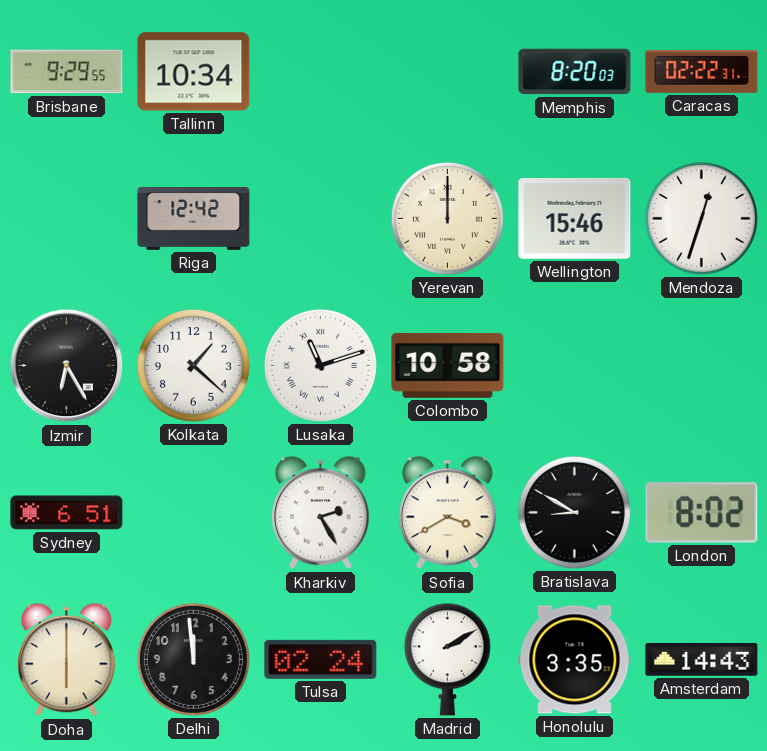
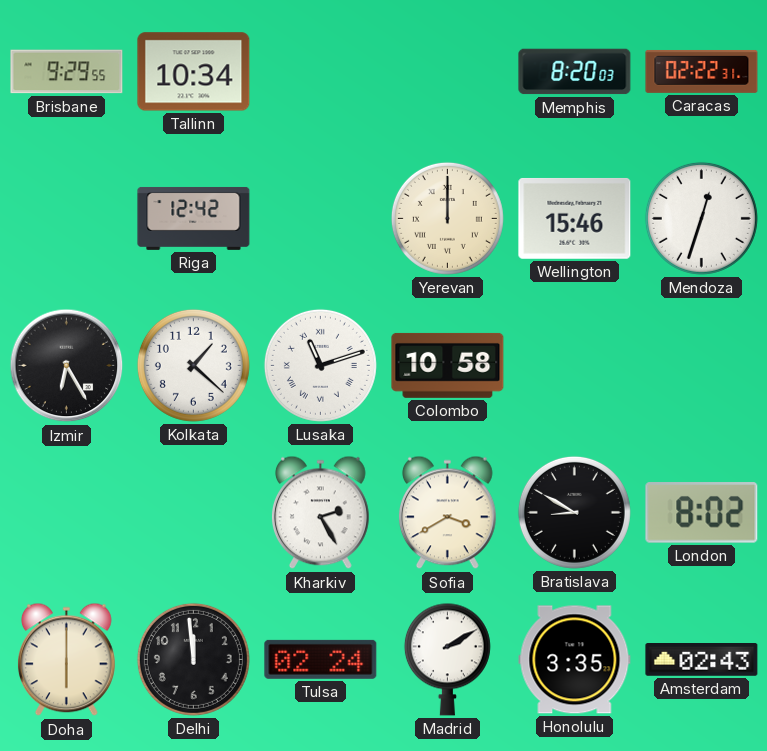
Sydney: 6:51 -> none
Amsterdam: 14:43 -> 02:43
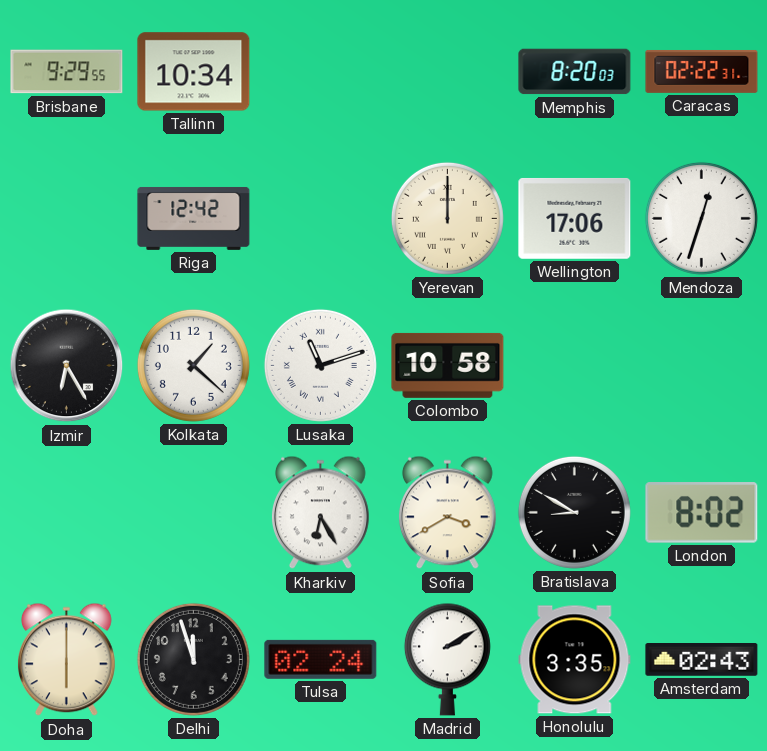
Wellington: 15:46 -> 17:06
Kharkiv: 2:25 -> 6:25
Delhi: 11:59 -> 11:57
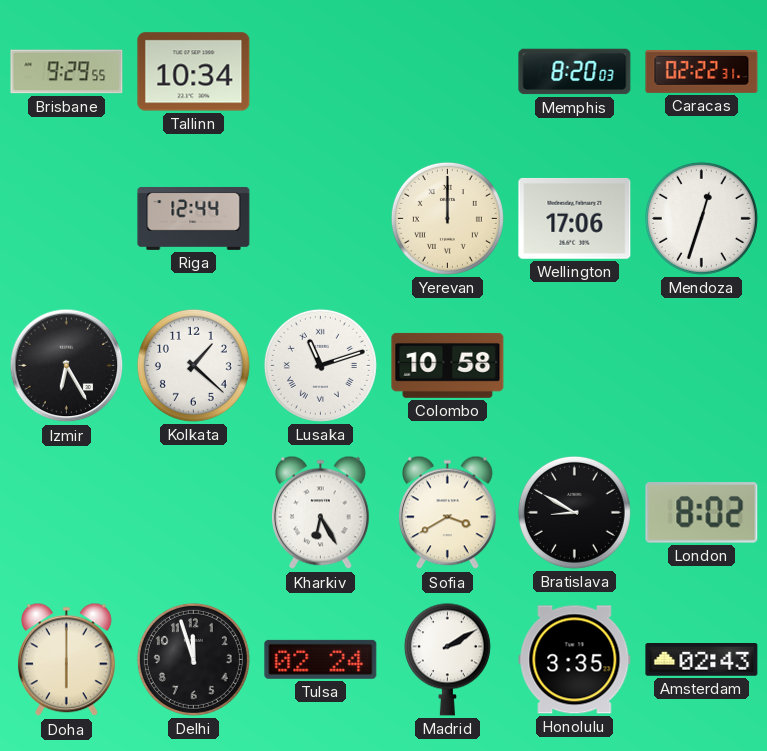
Riga: 12:42 -> 12:44
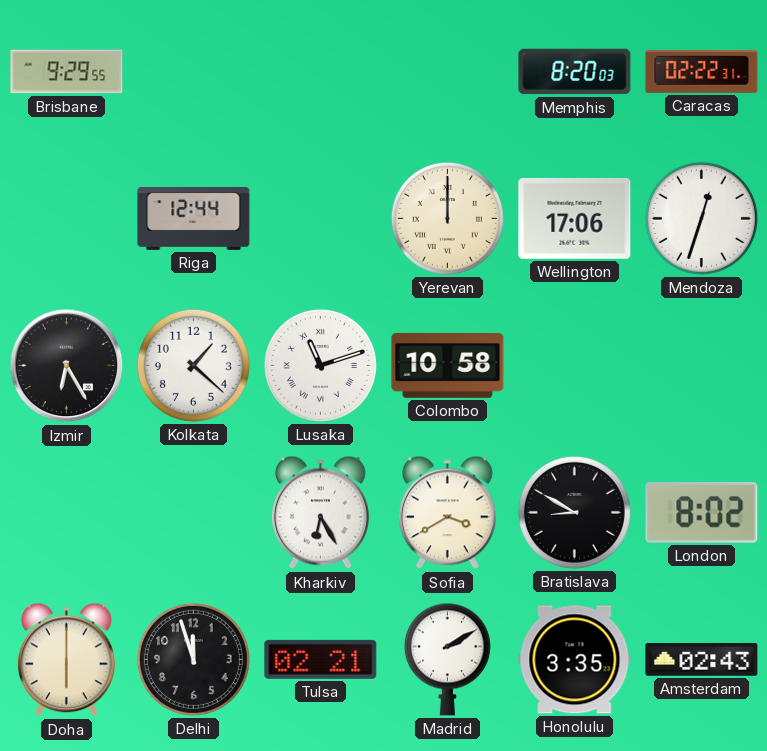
Tallinn: 10:34 -> none
Tulsa: 02:24 -> 02:21
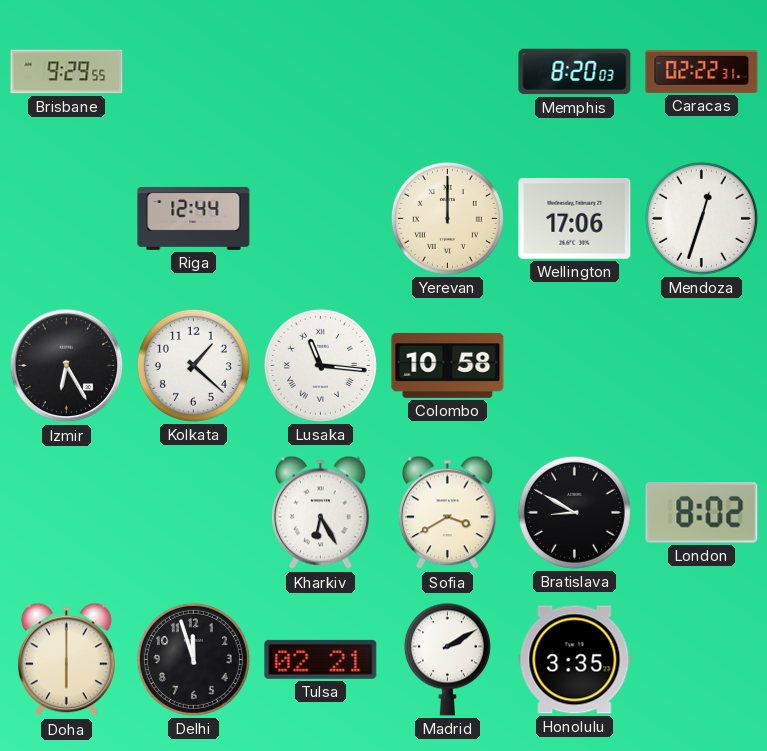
Lusaka: 11:12 -> 11:16
Amsterdam: 02:43 -> none
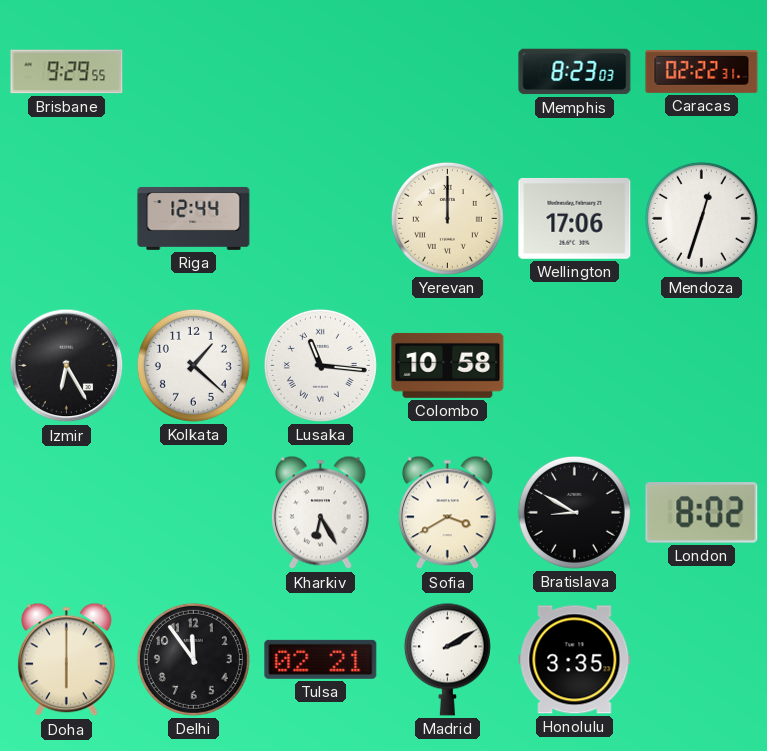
Memphis: 8:20 -> 8:23
Delhi: 11:57 -> 11:54
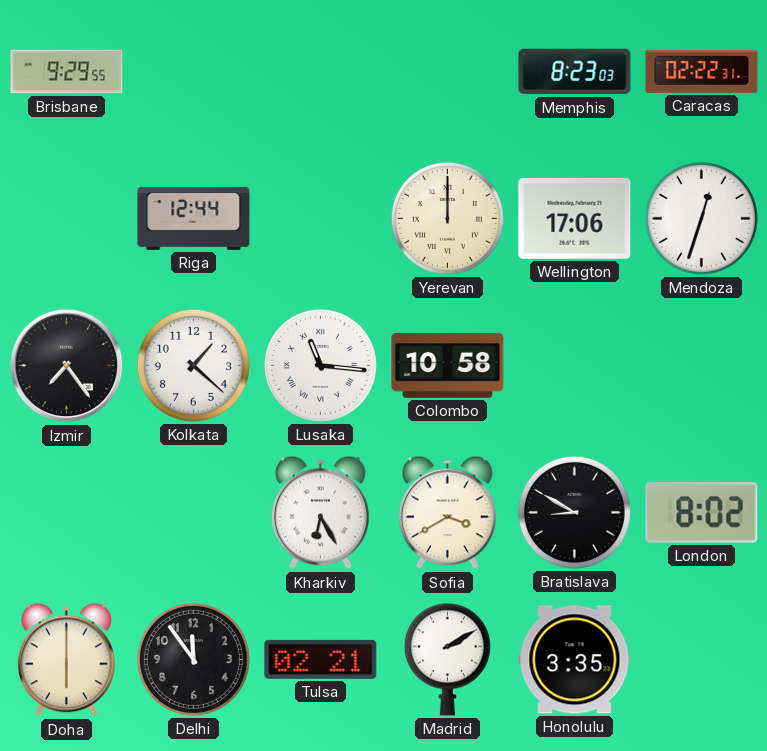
Izmir: 6:25 -> 7:24
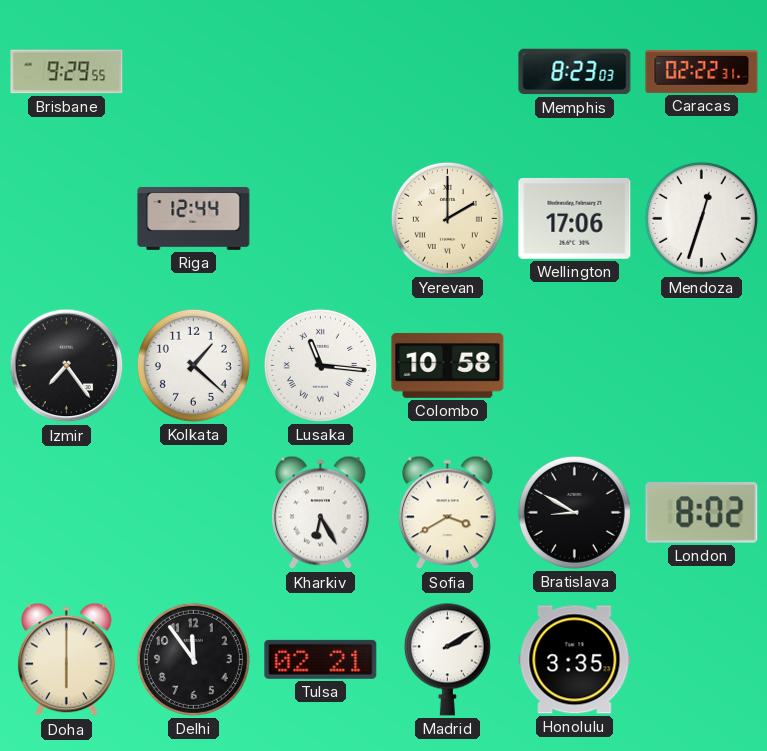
Yerevan: 12:00 -> 2:00
